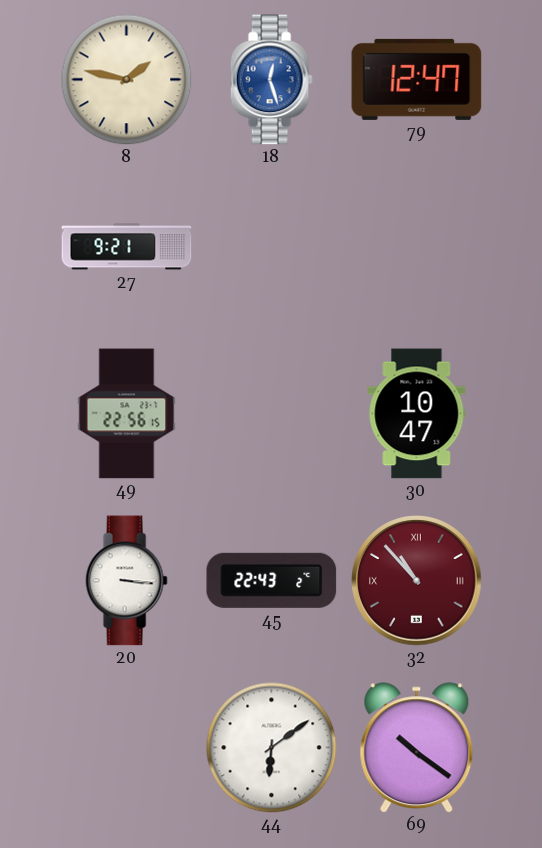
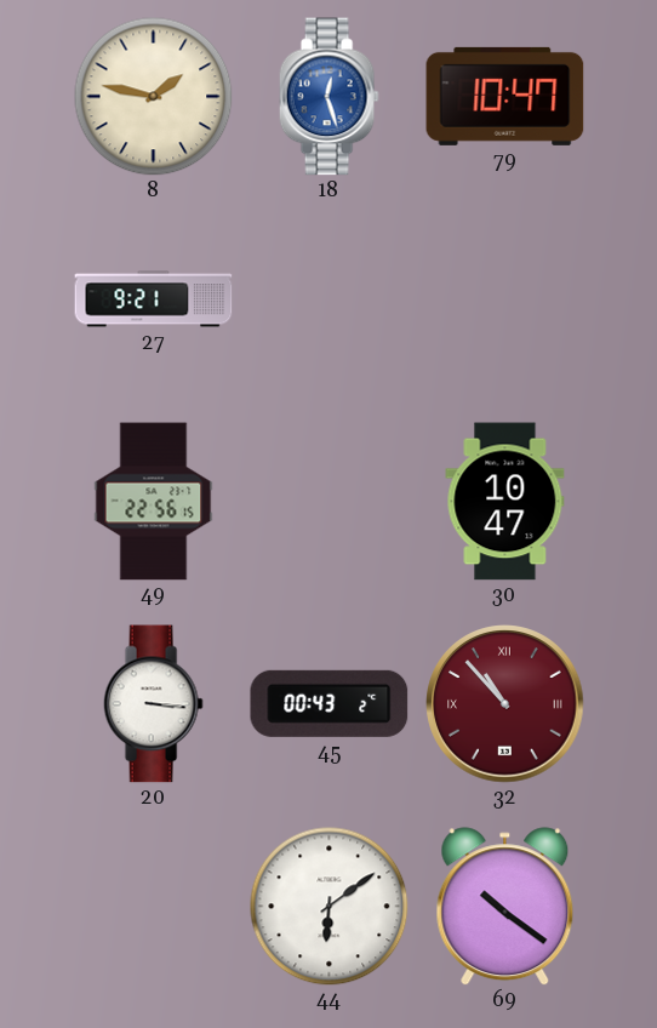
79: 12:47 -> 10:47
45: 22:43 -> 00:43
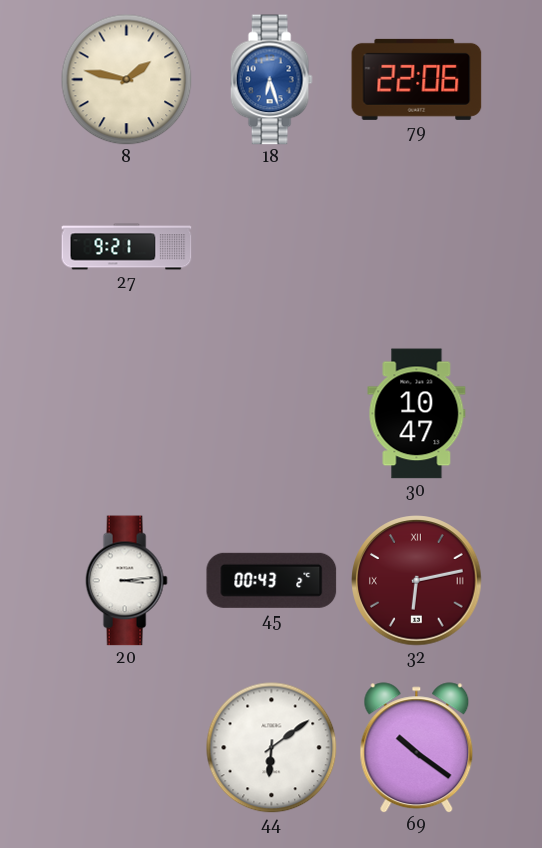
18: 12:27 -> 6:27
79: 10:47 -> 22:06
49: 22:56 -> none
20: 3:16 -> 3:14
32: 10:53 -> 6:13
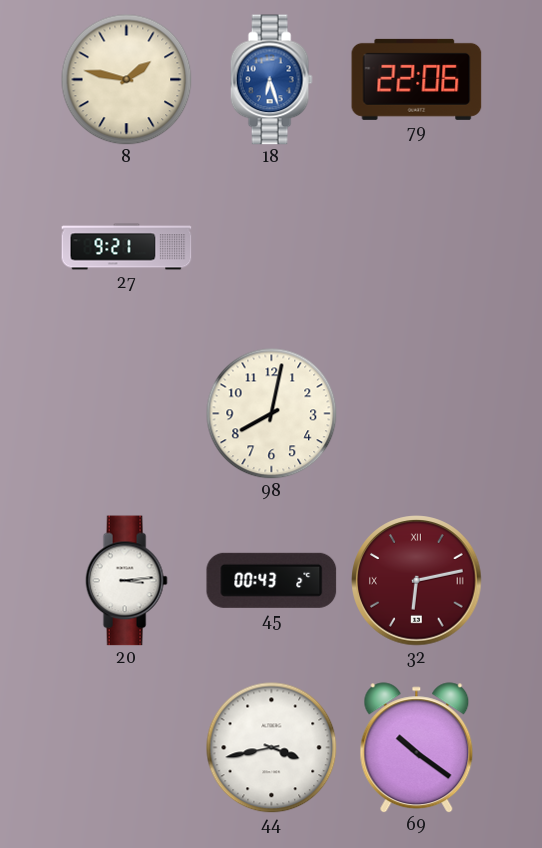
98: none -> 8:02
30: 10:47 -> none
44: 6:09 -> 3:43
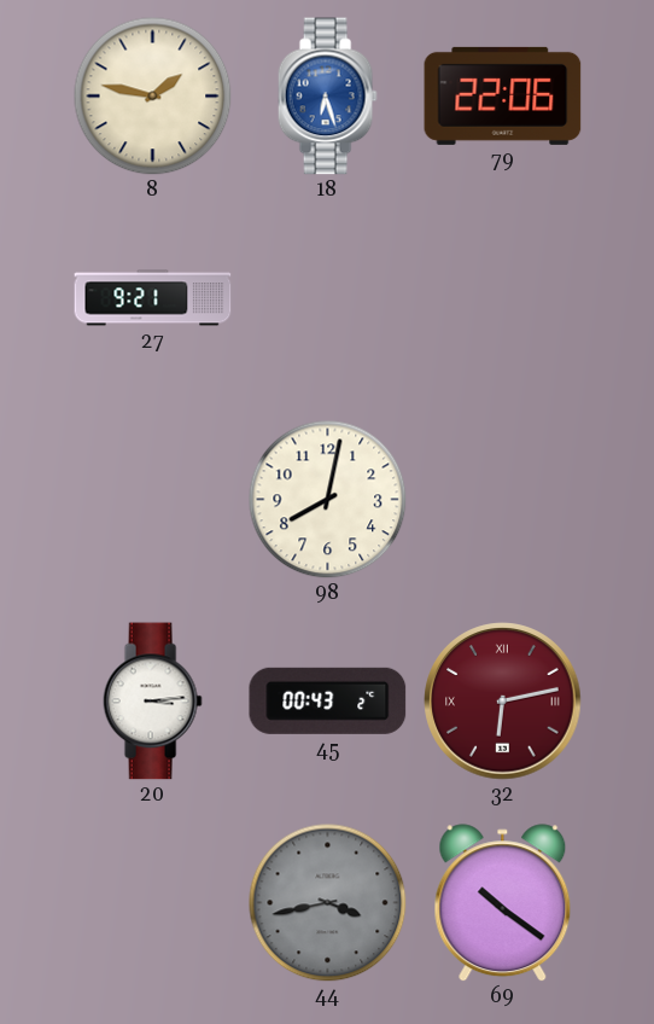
44 dial: white -> grey
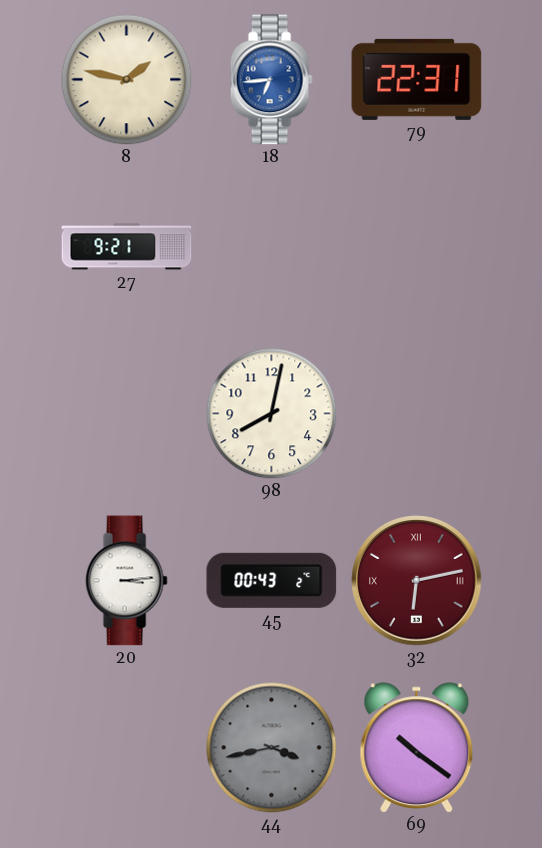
18: 6:27 -> 6:44
79: 22:06 -> 22:31
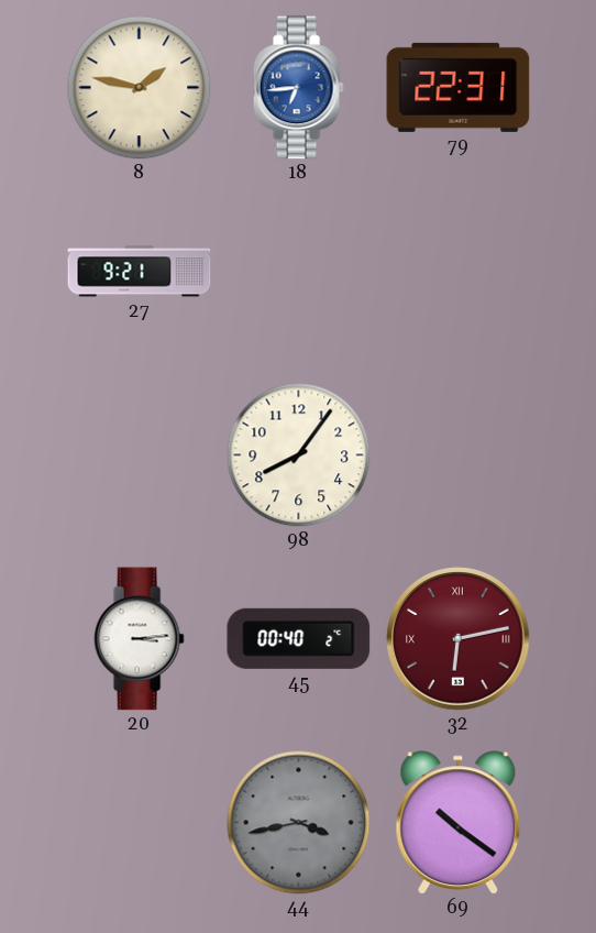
98: 8:02 -> 8:06
45: 00:43 -> 00:40
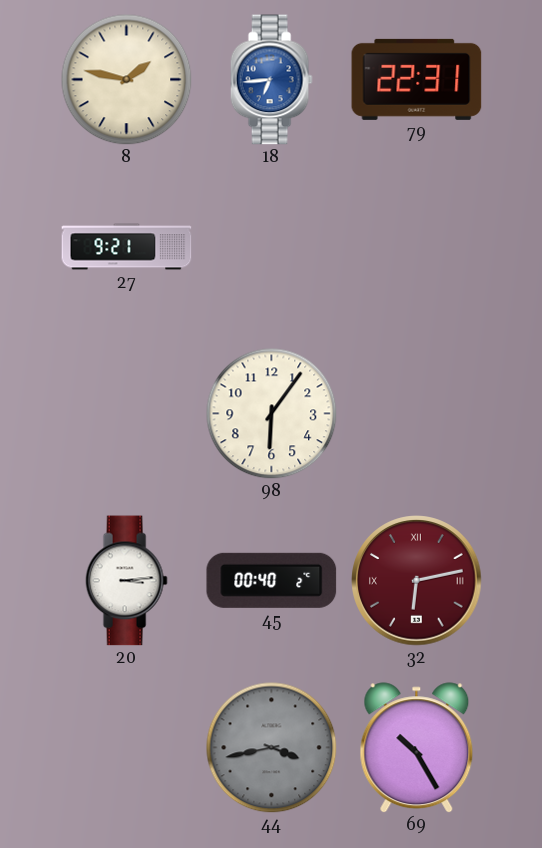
98: 8:06 -> 6:06
69: 10:21 -> 10:25
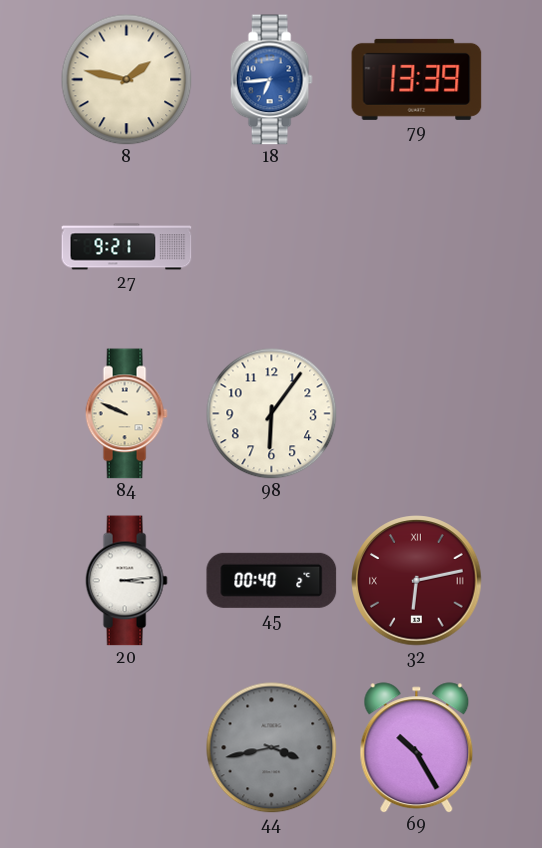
79: 22:31 -> 13:39
84: none -> 9:49
